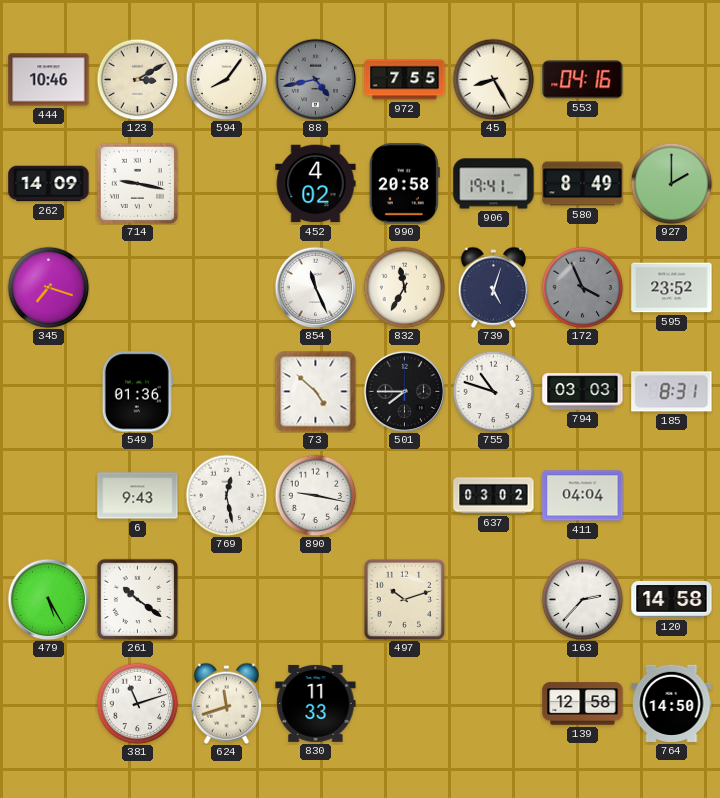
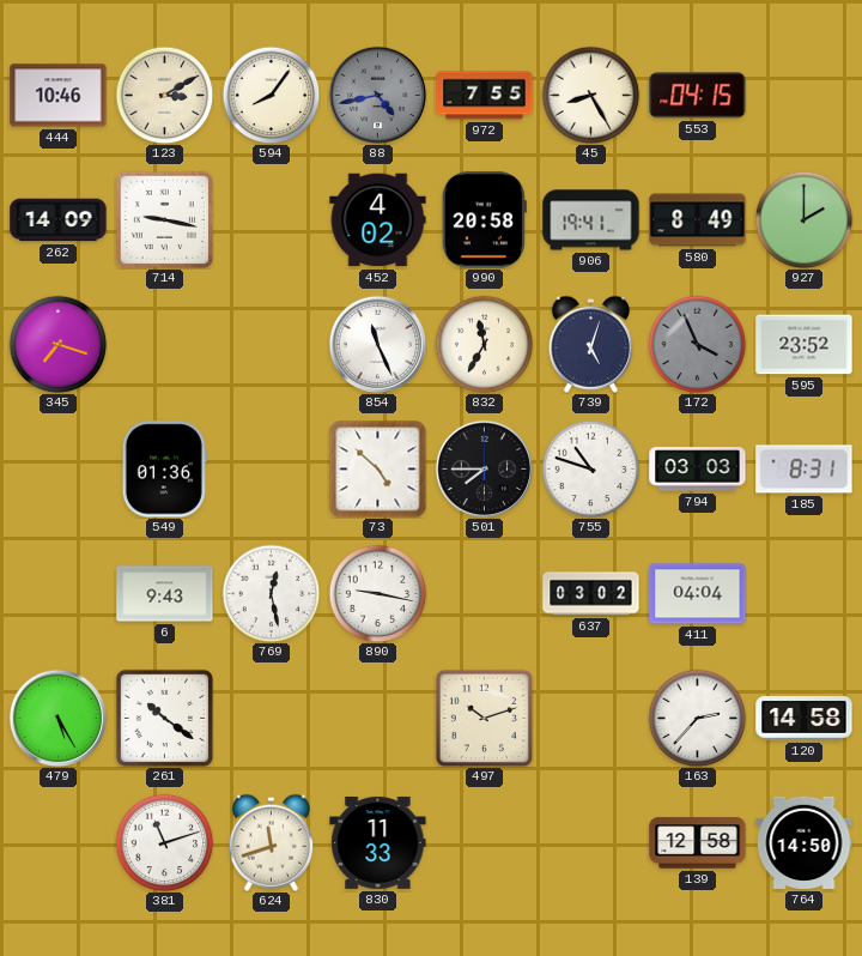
553: 04:16 -> 04:15
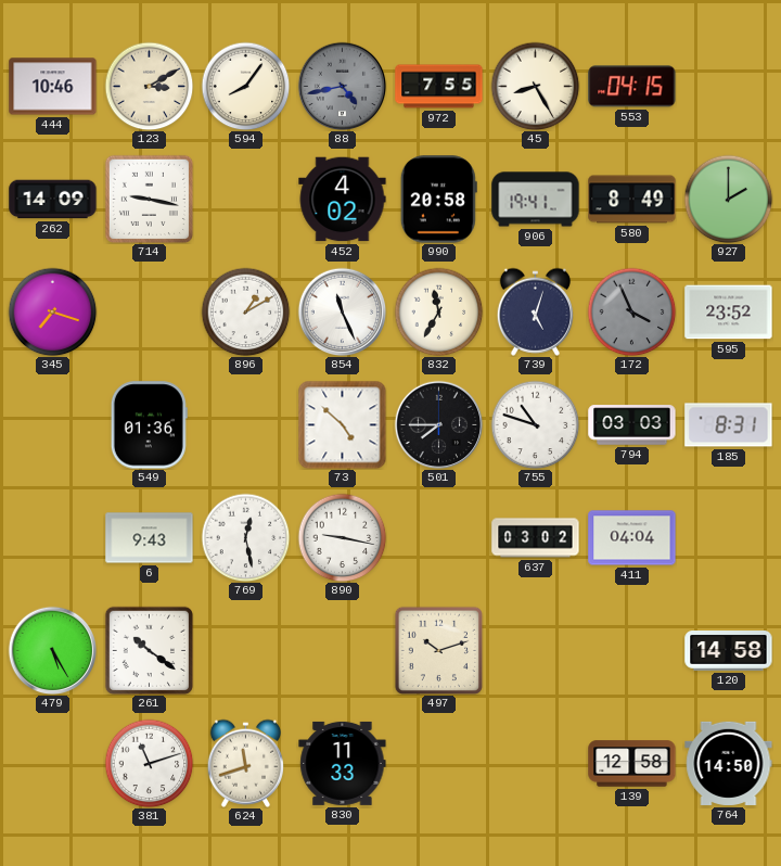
896: none -> 1:10
163: 2:37 -> none
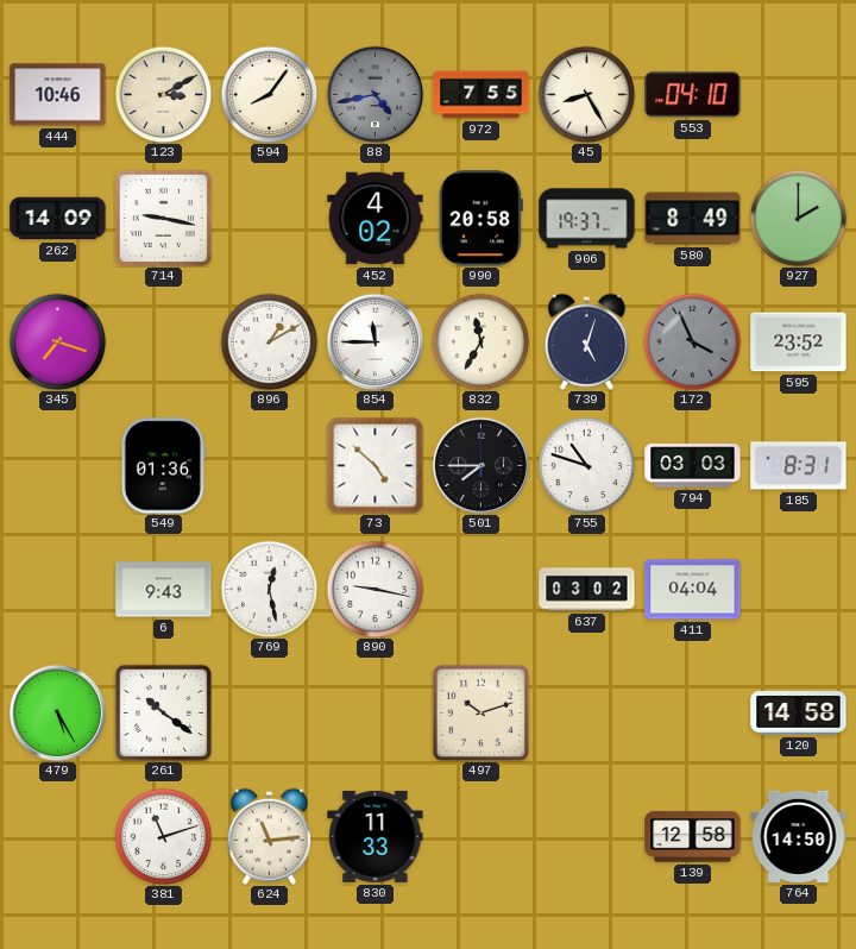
553: 04:15 -> 04:10
906: 19:41 -> 19:37
854: 11:26 -> 11:45
624: 11:42 -> 11:14
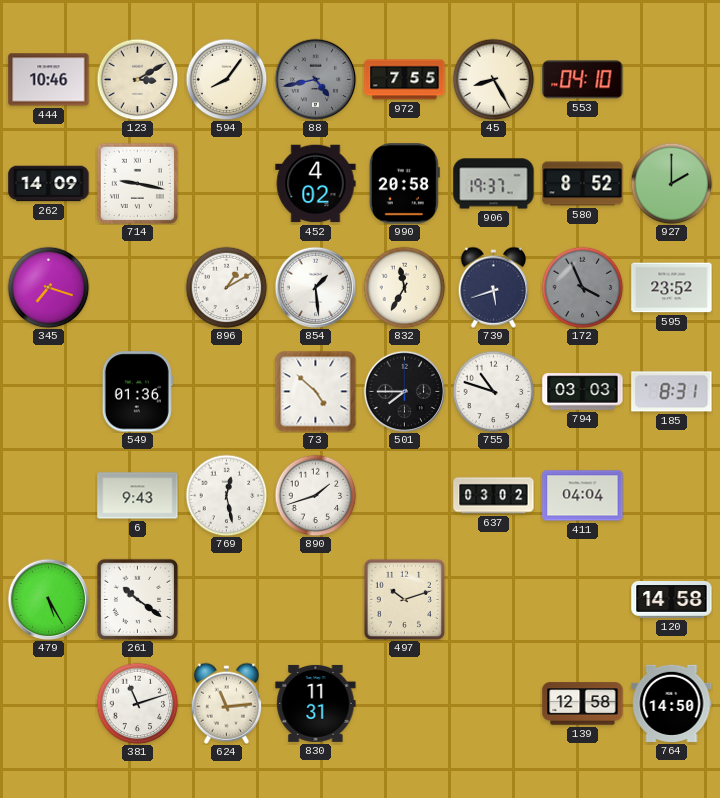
580: 8:49 -> 8:52
854: 11:45 -> 1:29
739: 5:03 -> 5:42
890: 9:17 -> 1:42
830: 11:33 -> 11:31
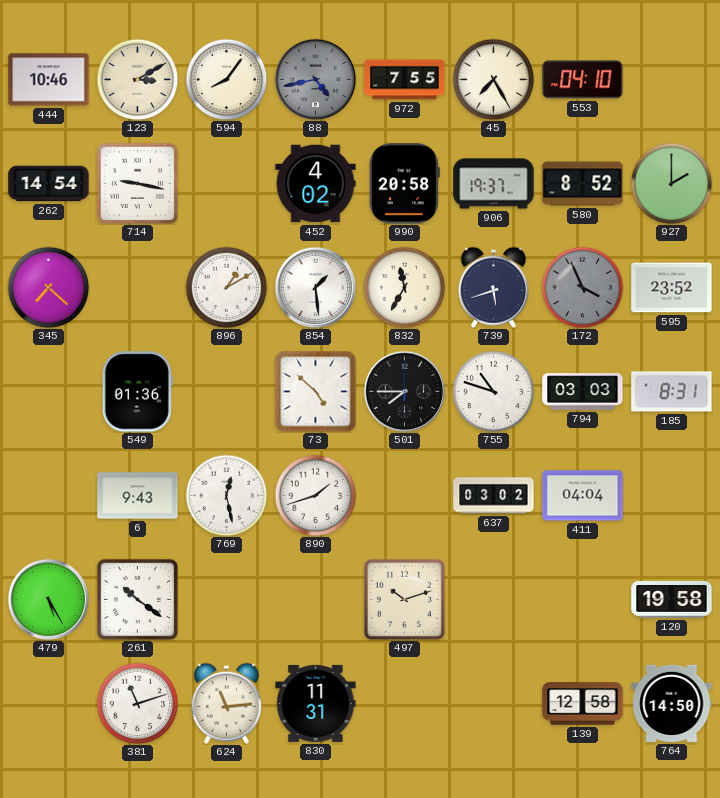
45: 8:25 -> 7:25
262: 14:09 -> 14:54
345: 7:18 -> 7:22
120: 14:58 -> 19:58
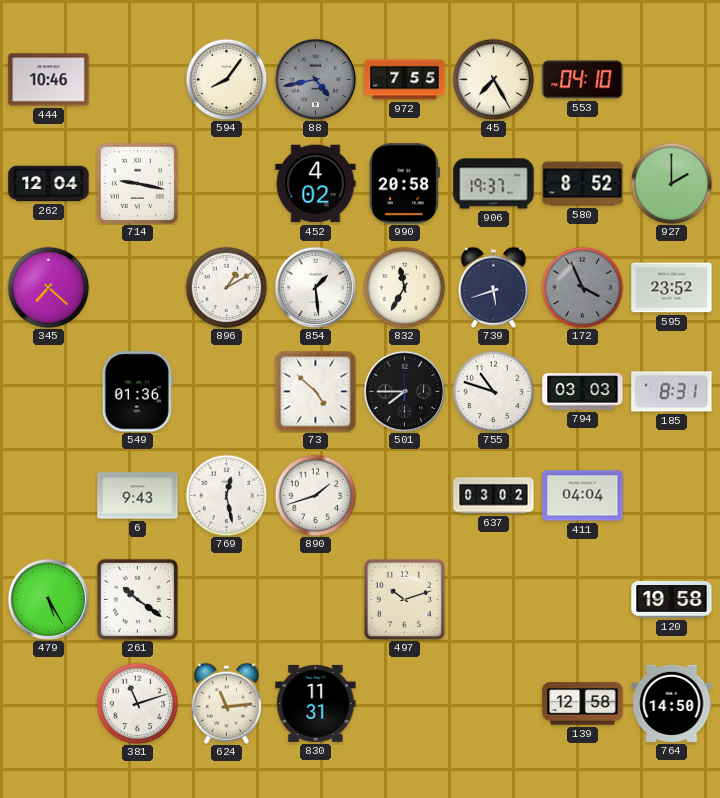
123: 3:10 -> none
262: 14:54 -> 12:04
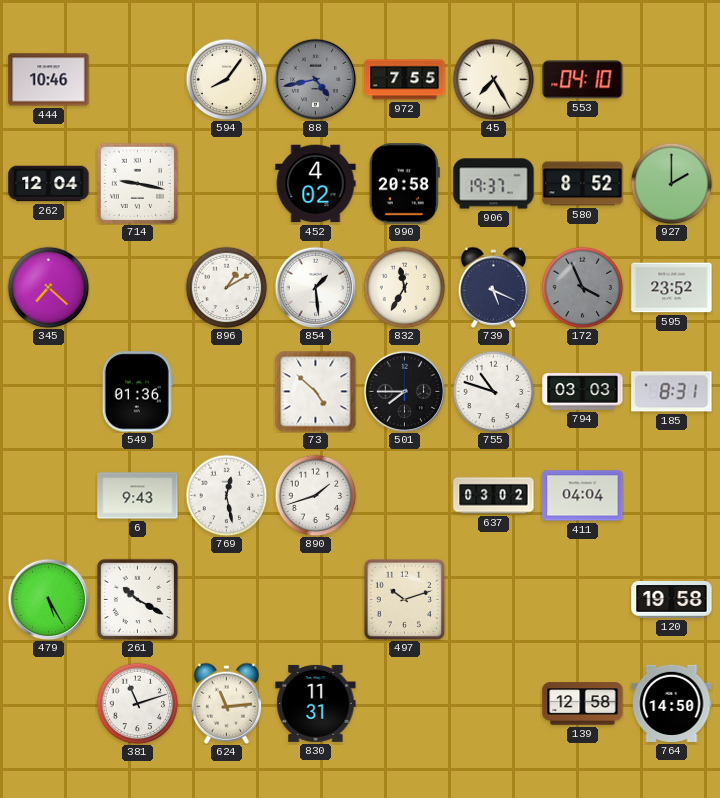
739: 5:42 -> 5:19
261: 10:21 -> 10:20
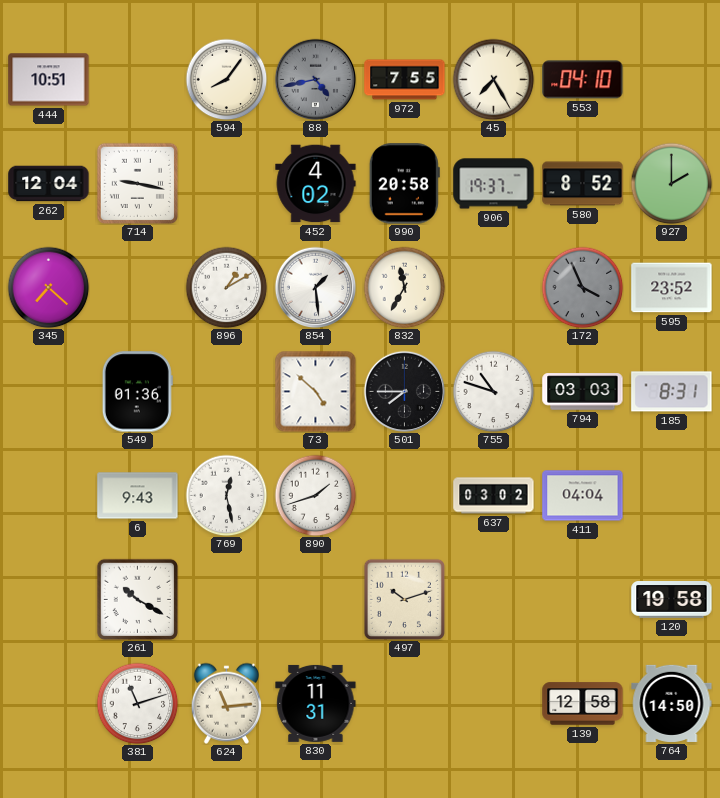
444: 10:46 -> 10:51
739: 5:19 -> none
479: 5:25 -> none
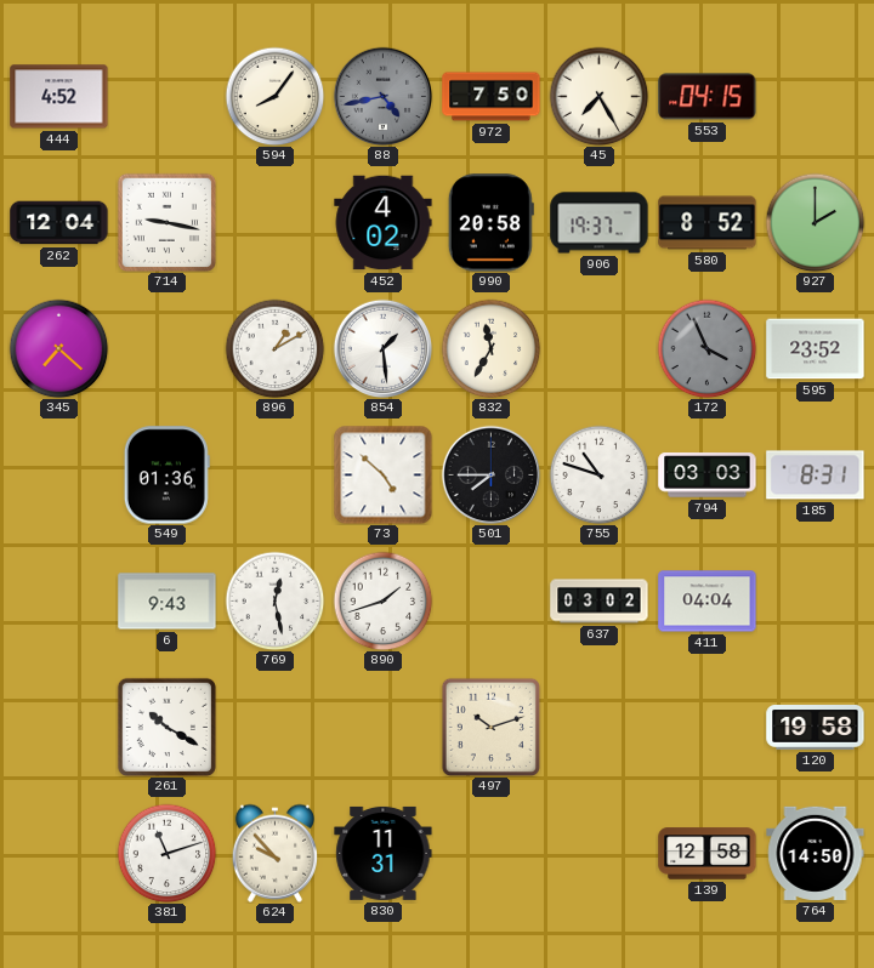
444: 10:51 -> 4:52
972: 7:55 -> 7:50
553: 04:10 -> 04:15
624: 11:14 -> 9:53
